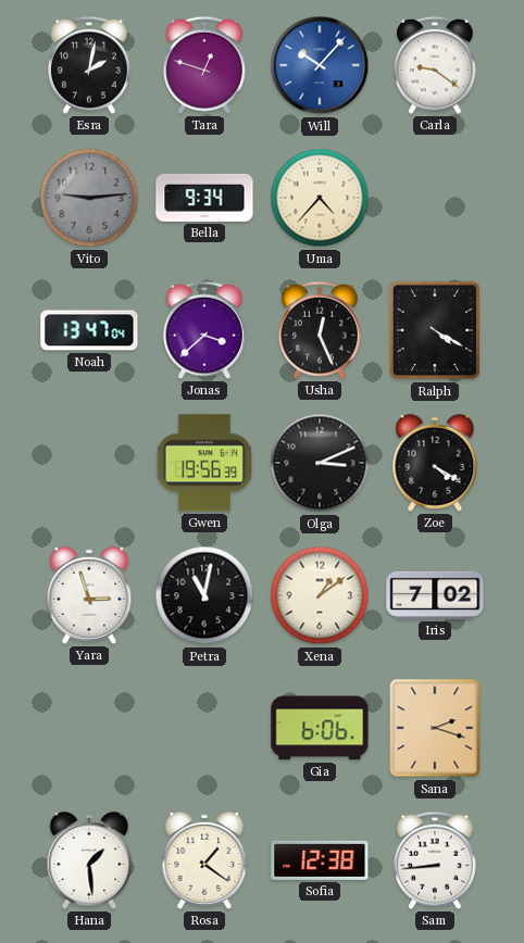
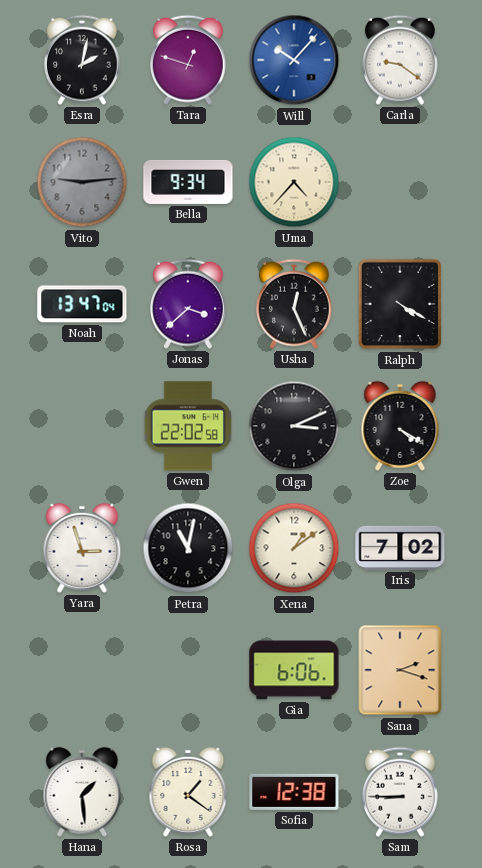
Gwen: 19:56 -> 22:02
Sam: 8:44 -> 8:45
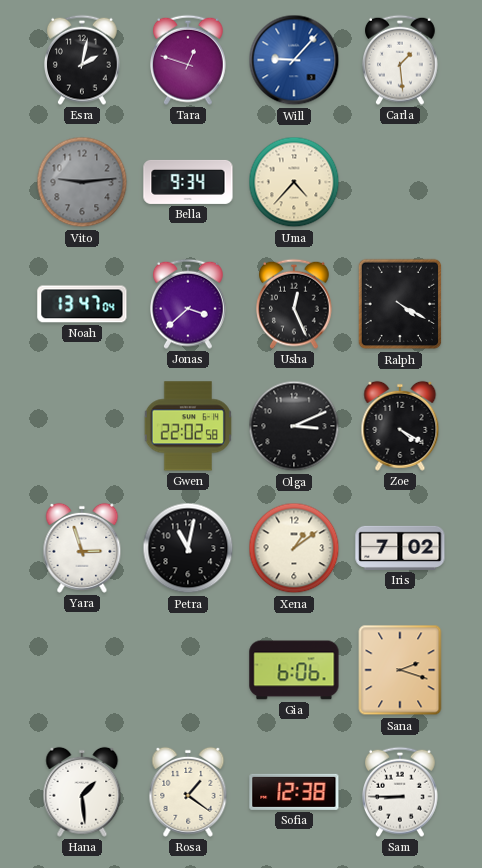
Will: 10:07 -> 9:07
Carla: 9:21 -> 1:29
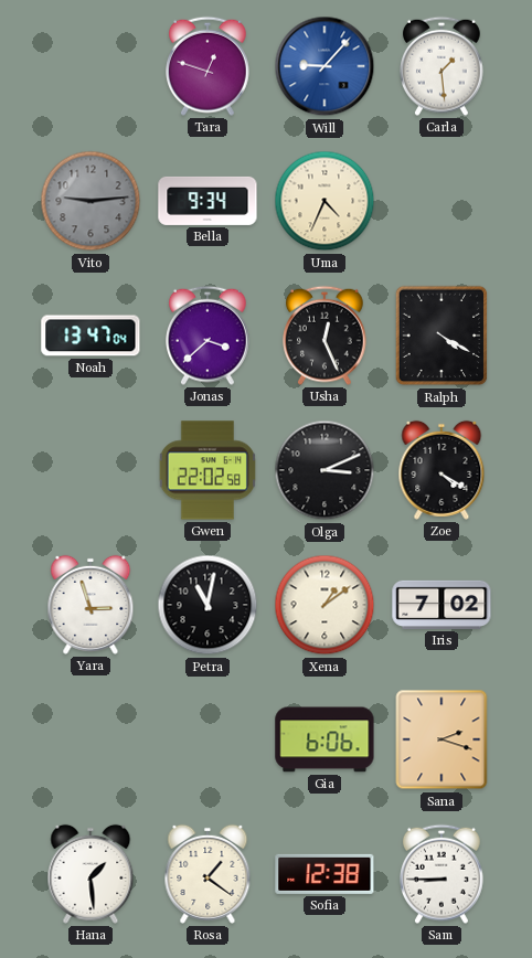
Esra: 2:02 -> none
Uma: 4:37 -> 4:34
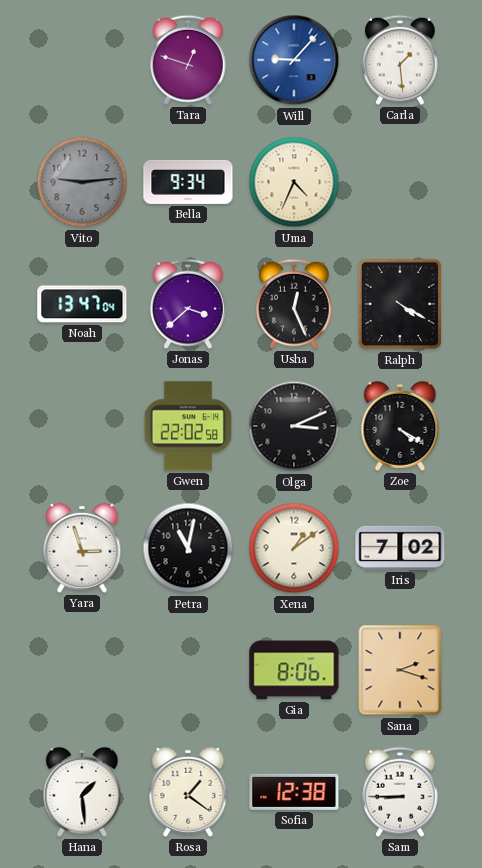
Gia: 6:06 -> 8:06
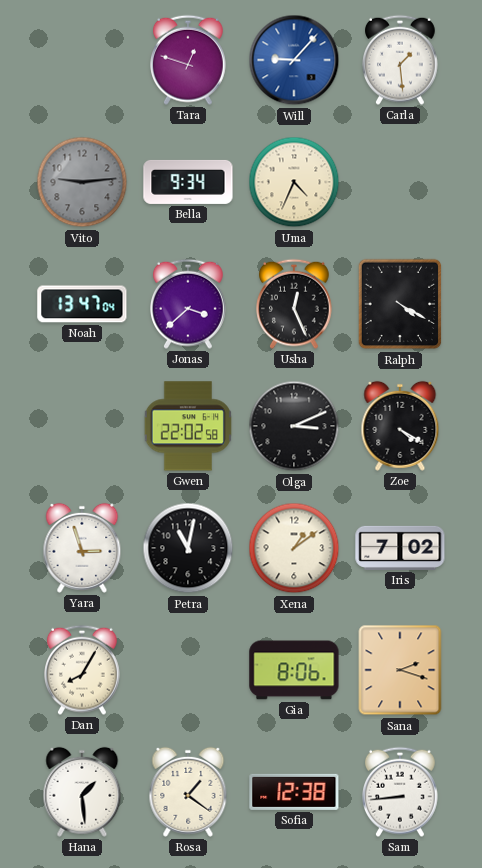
Dan: none -> 8:05
Sam: 8:45 -> 8:44
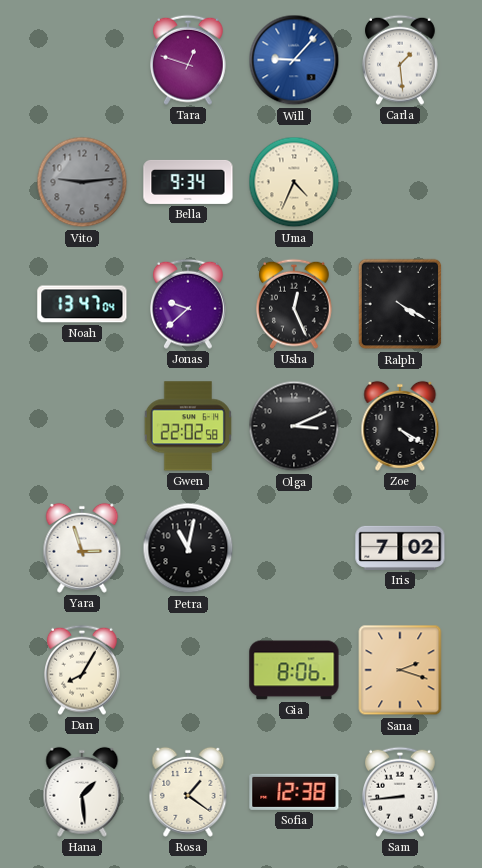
Jonas: 3:38 -> 9:38
Xena: 1:09 -> none
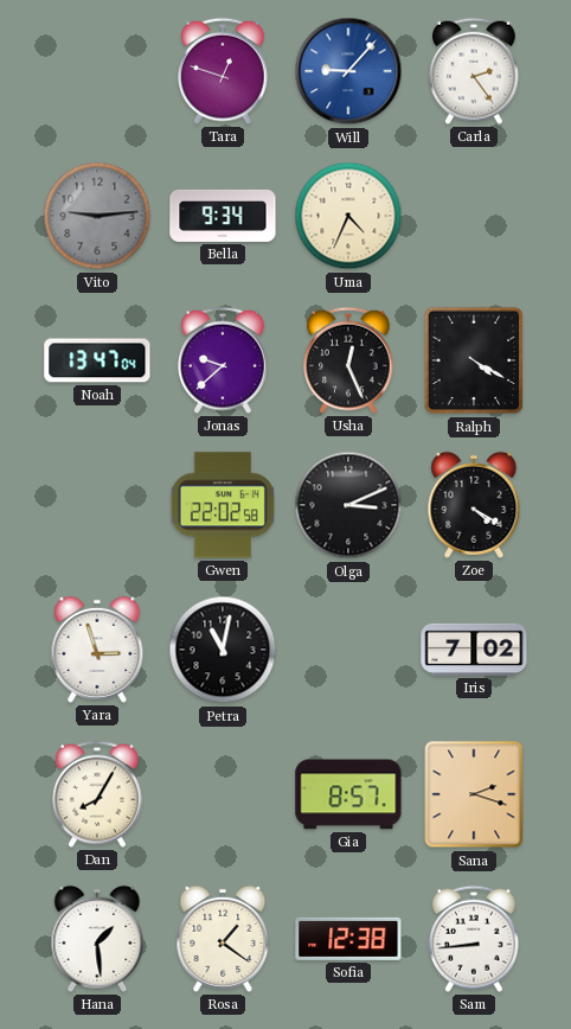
Carla: 1:29 -> 2:24
Gia: 8:06 -> 8:57
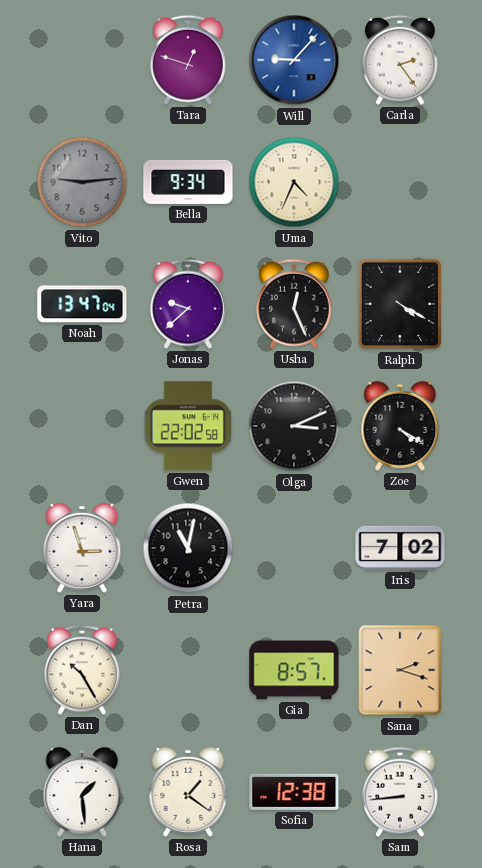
Dan: 8:05 -> 10:25
